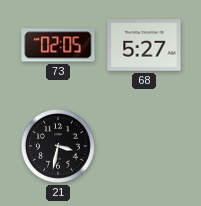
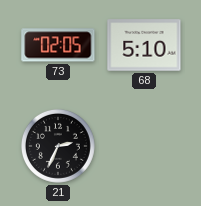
68: 5:27 -> 5:10
21: 3:32 -> 2:34
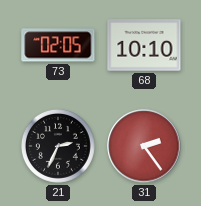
68: 5:10 -> 10:10
31: none -> 2:24
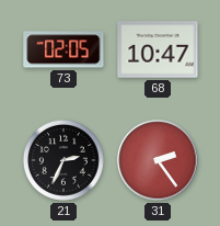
68: 10:10 -> 10:47
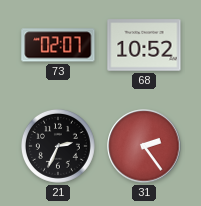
73: 02:05 -> 02:07
68: 10:47 -> 10:52
